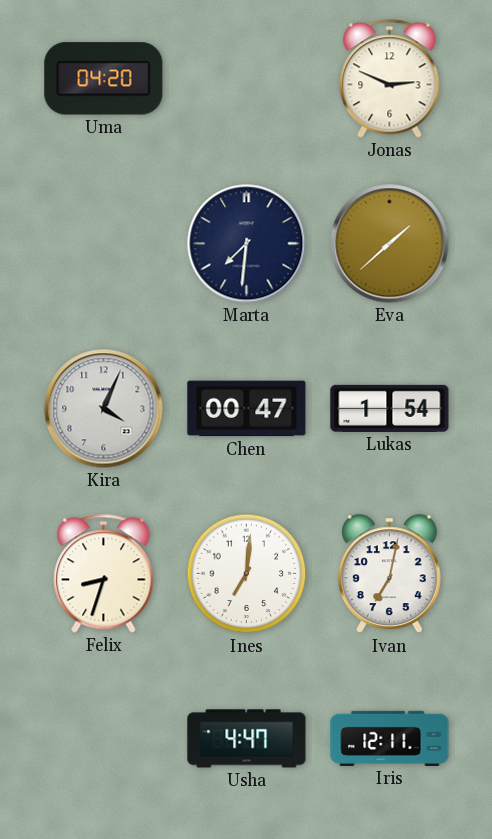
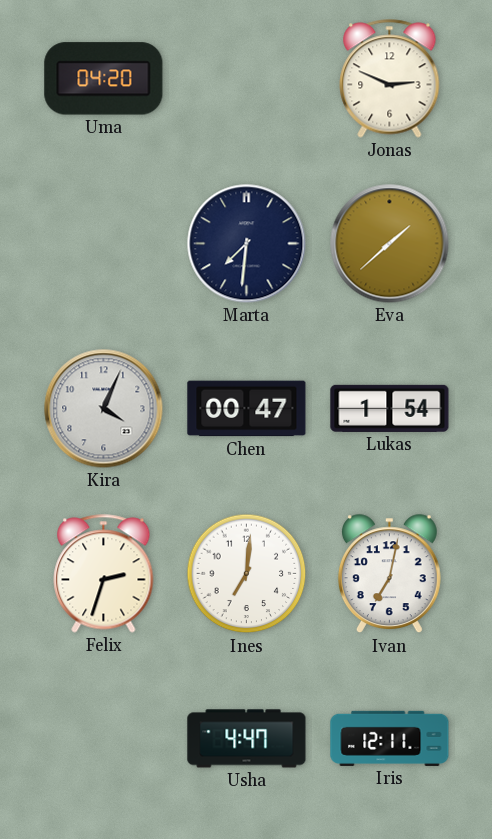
Felix: 8:33 -> 2:33
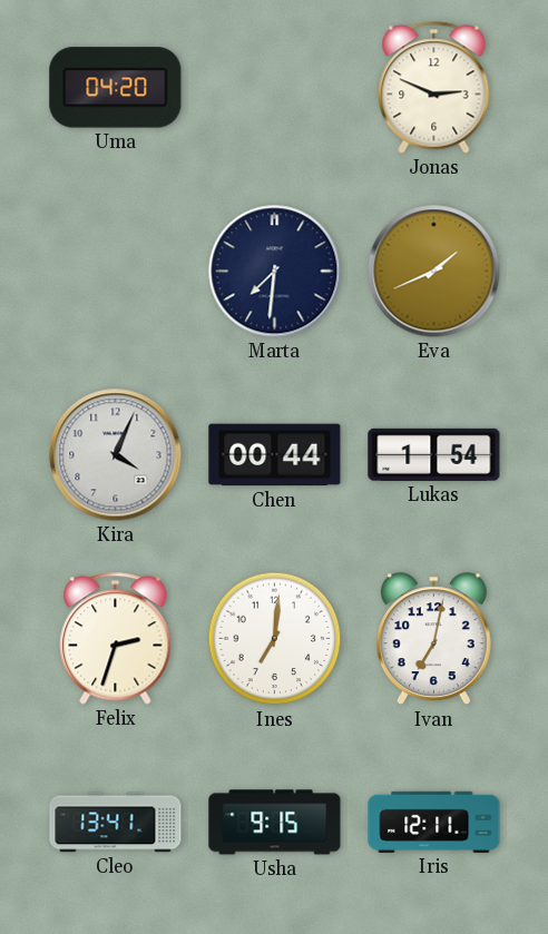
Eva: 1:38 -> 1:41
Chen: 00:47 -> 00:44
Cleo: none -> 13:41
Usha: 4:47 -> 9:15
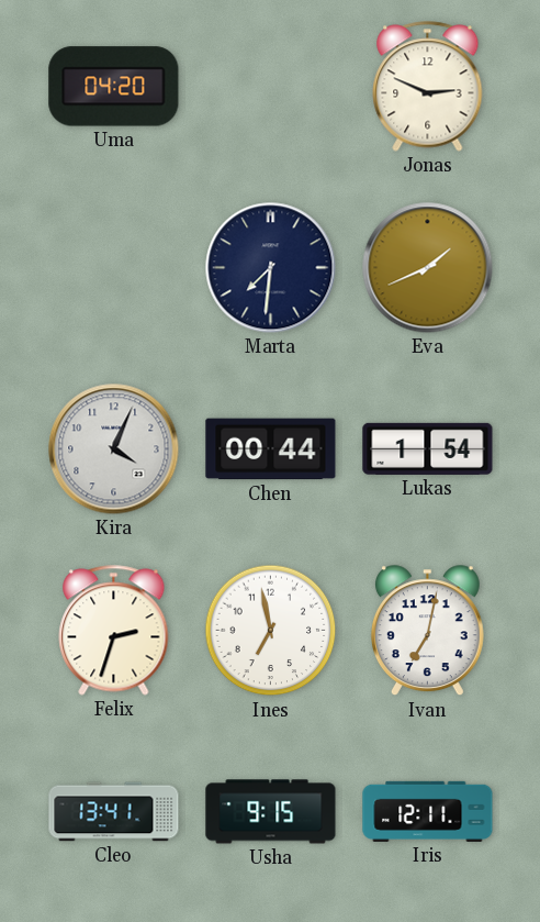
Ines: 7:01 -> 6:58
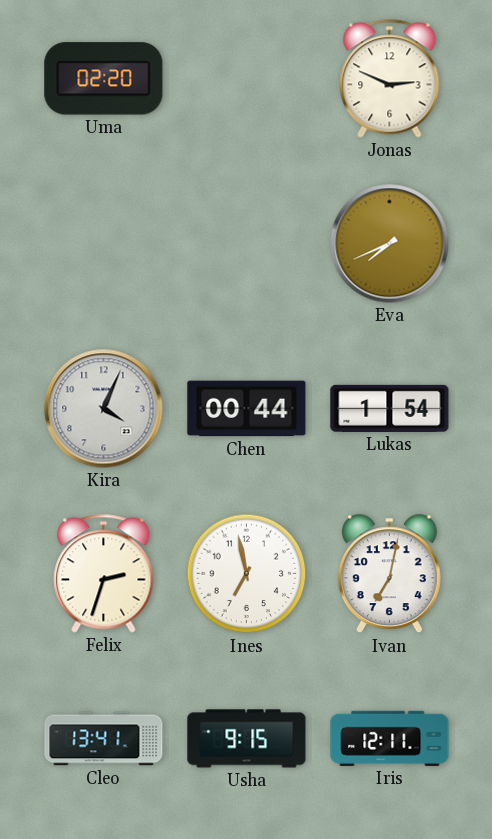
Uma: 04:20 -> 02:20
Marta: 7:31 -> none
Eva: 1:41 -> 7:41
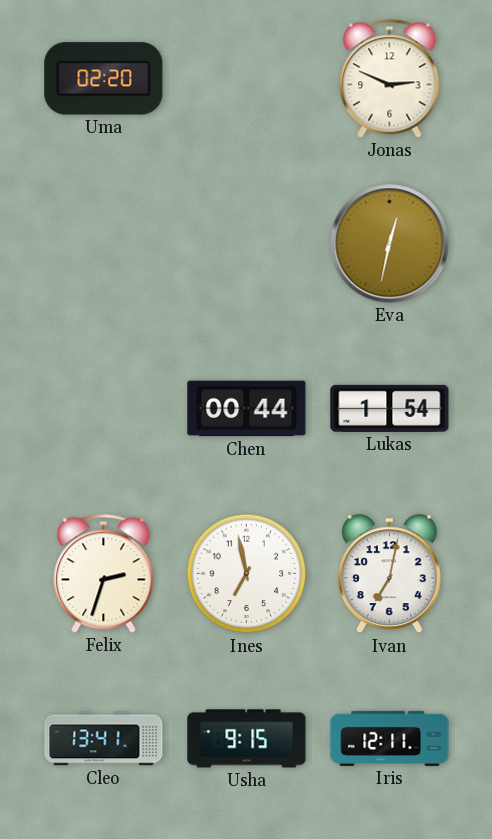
Eva: 7:41 -> 12:32
Kira: 4:04 -> none
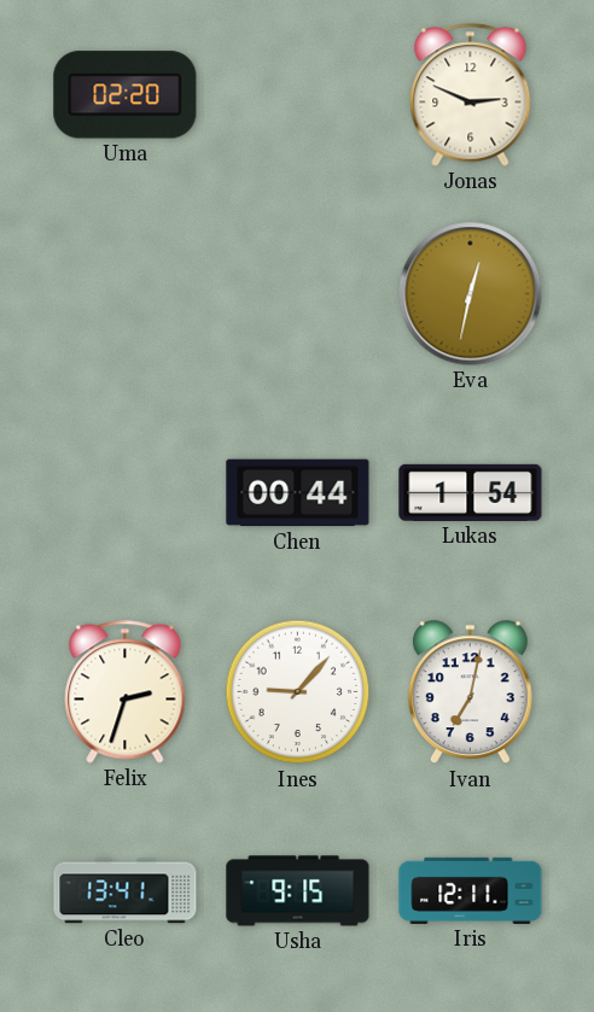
Ines: 6:58 -> 9:07
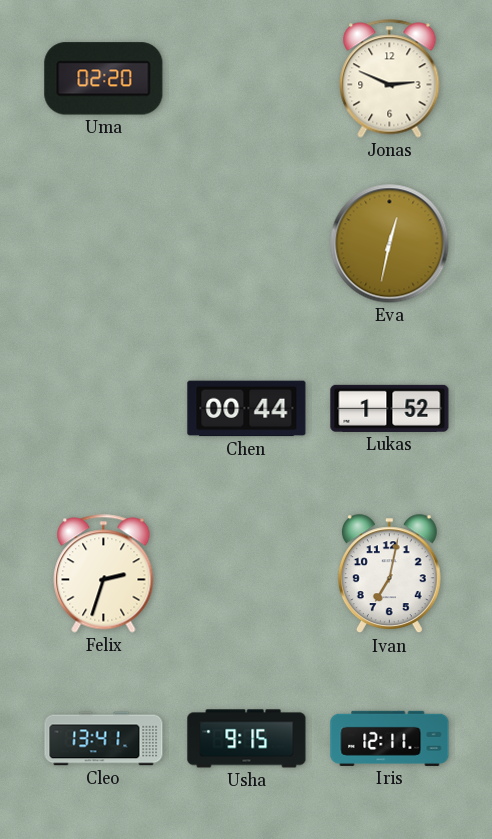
Lukas: 1:54 -> 1:52
Ines: 9:07 -> none
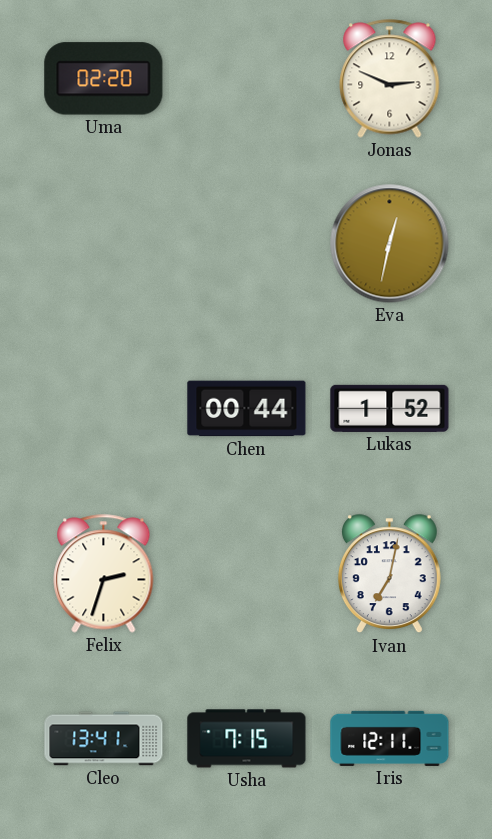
Usha: 9:15 -> 7:15
